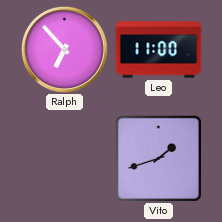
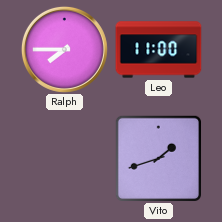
Ralph: 6:53 -> 7:45
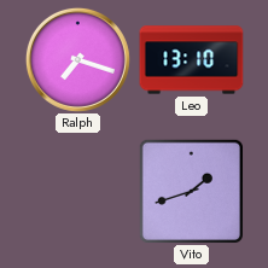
Ralph: 7:45 -> 7:18
Leo: 11:00 -> 13:10
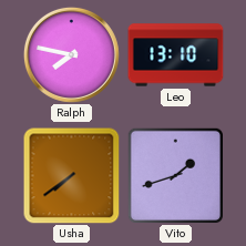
Ralph: 7:18 -> 7:47
Usha: none -> 7:39
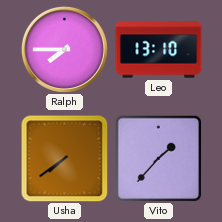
Ralph: 7:47 -> 7:45
Vito: 1:42 -> 1:37
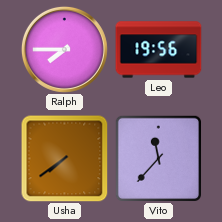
Leo: 13:10 -> 19:56
Vito: 1:37 -> 11:37
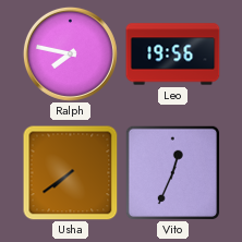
Ralph: 7:45 -> 7:47
Vito: 11:37 -> 12:34
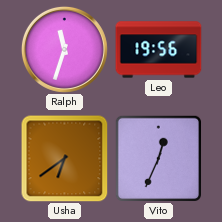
Ralph: 7:47 -> 11:33
Usha: 7:39 -> 6:39
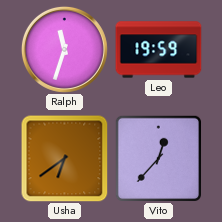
Leo: 19:56 -> 19:59
Vito: 12:34 -> 12:37
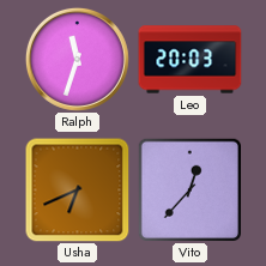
Leo: 19:59 -> 20:03
Usha: 6:39 -> 6:41
